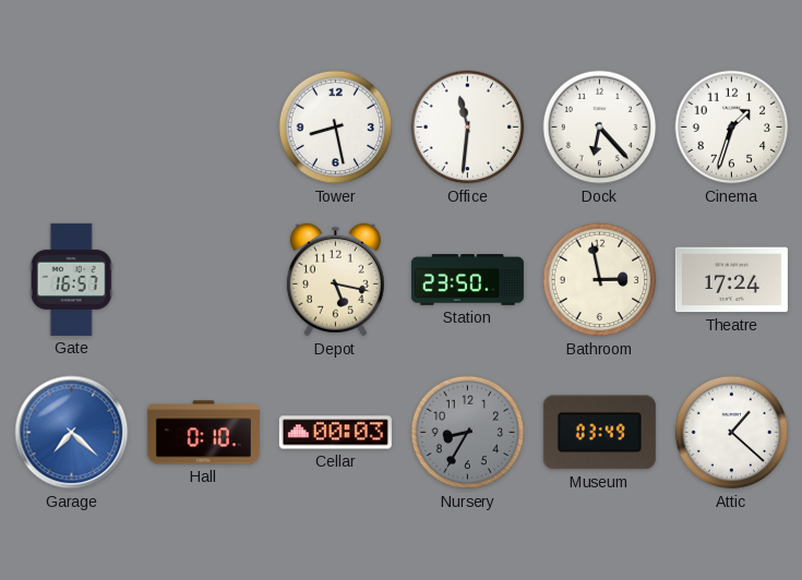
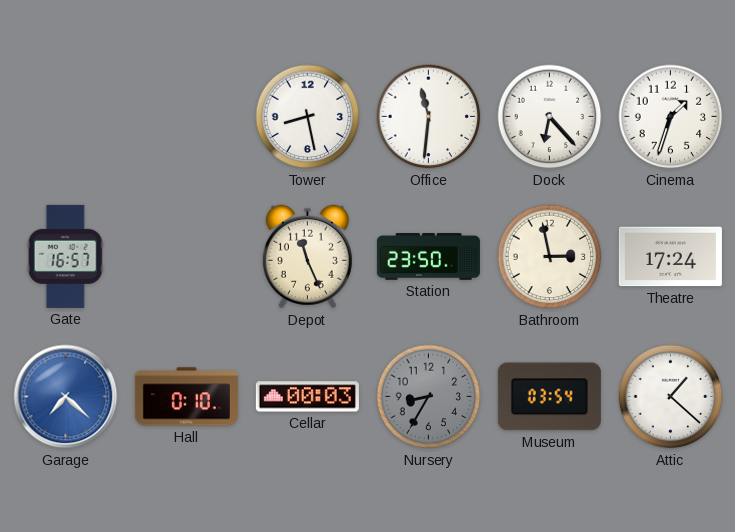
Depot: 5:17 -> 11:26
Museum: 03:49 -> 03:54
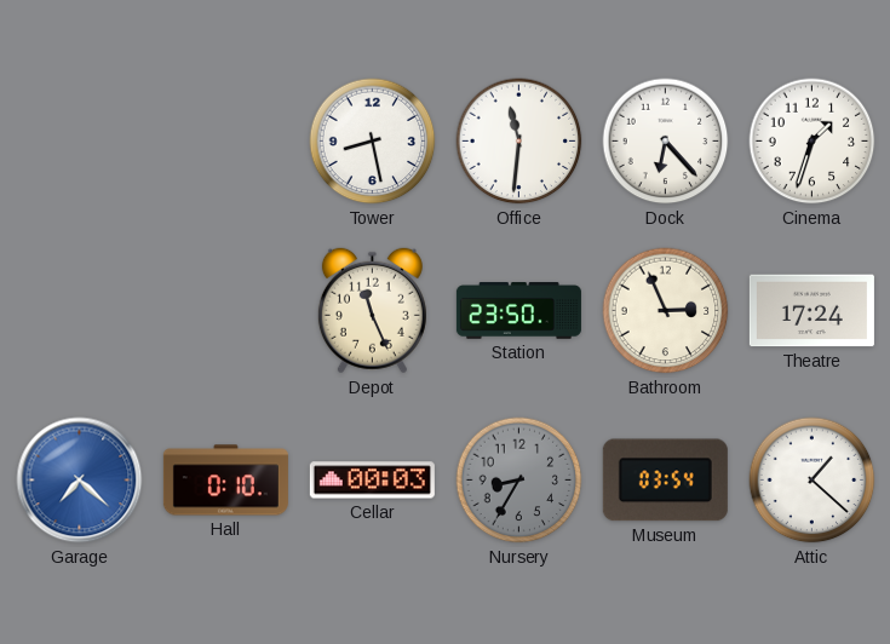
Gate: 16:57 -> none
Bathroom: 2:58 -> 2:56
